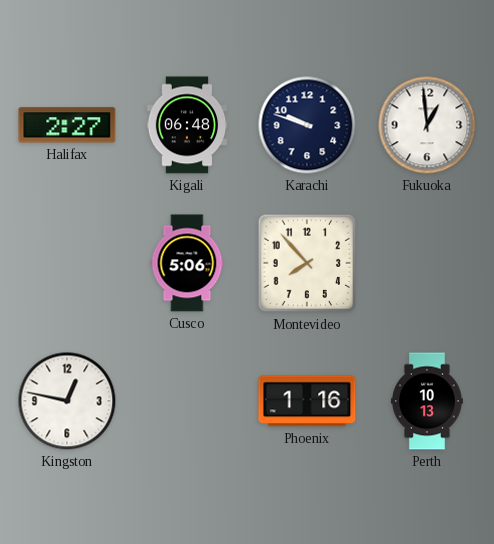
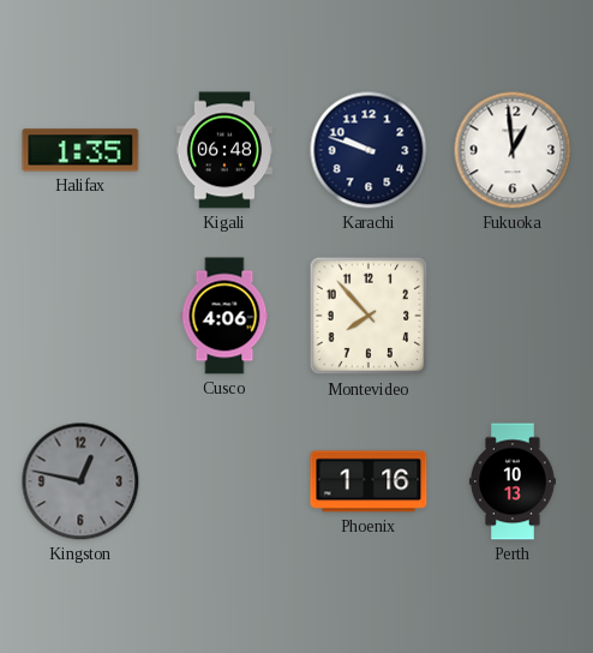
Halifax: 2:27 -> 1:35
Cusco: 5:06 -> 4:06
Kingston dial: white -> grey
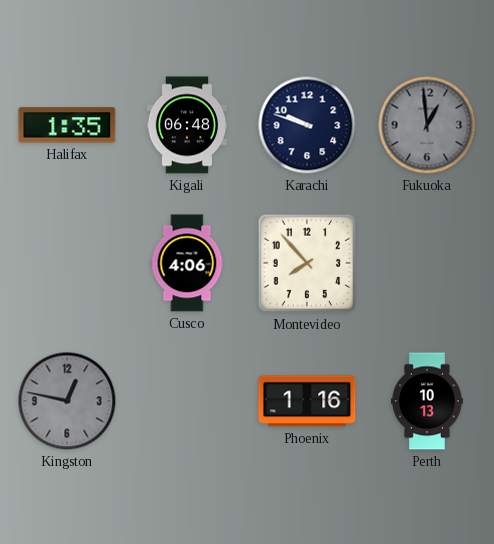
Fukuoka dial: white -> grey
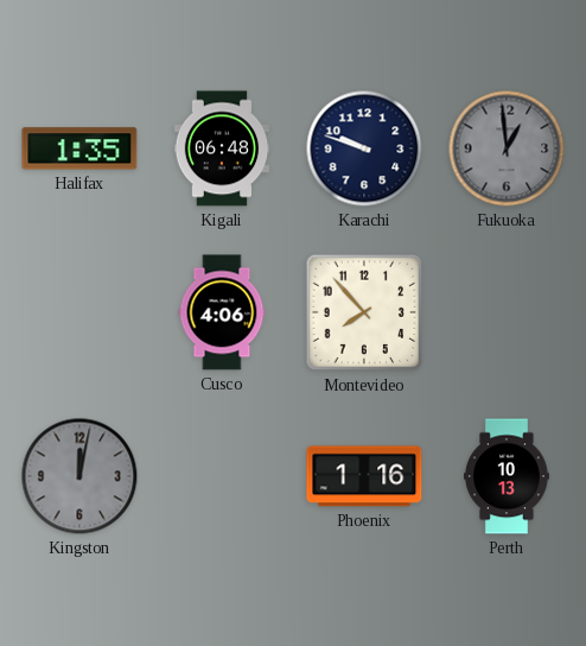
Kingston: 12:47 -> 12:02
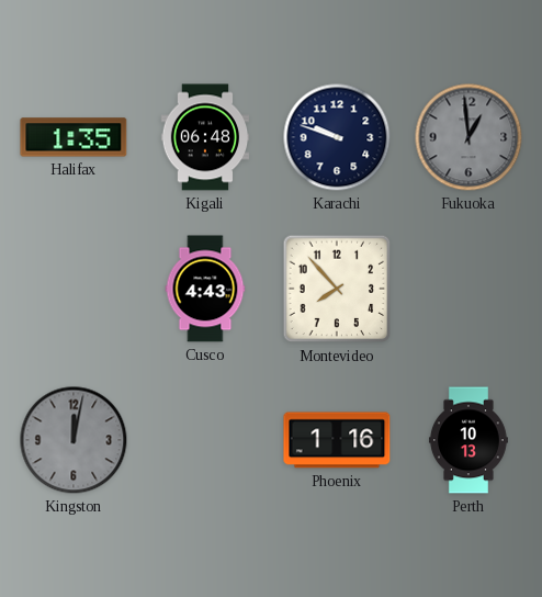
Cusco: 4:06 -> 4:43
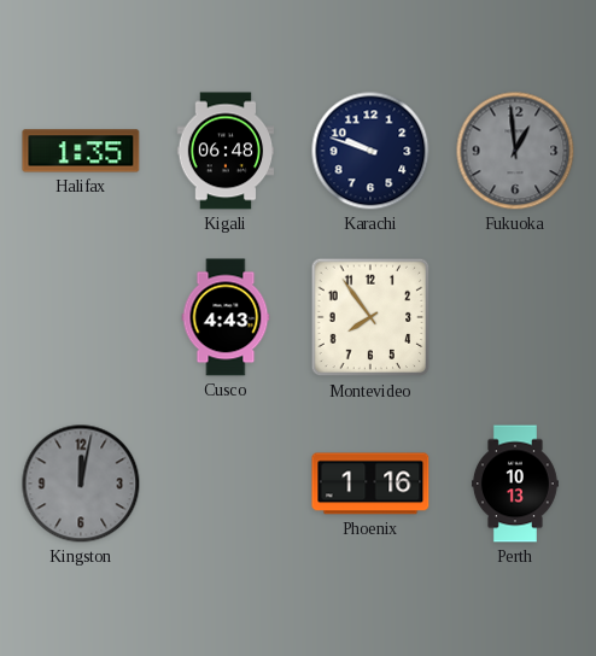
Montevideo: 7:53 -> 7:54
